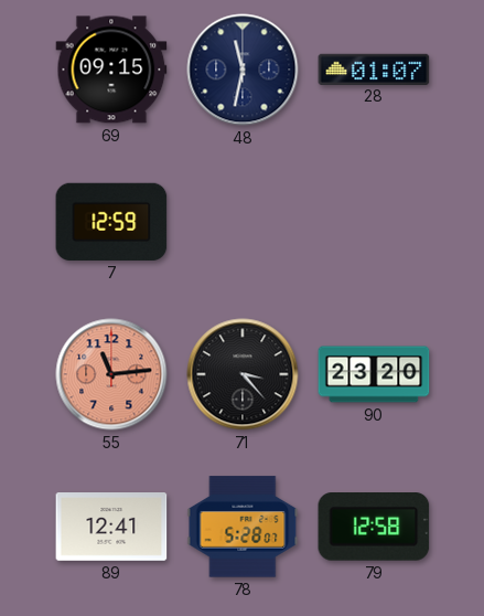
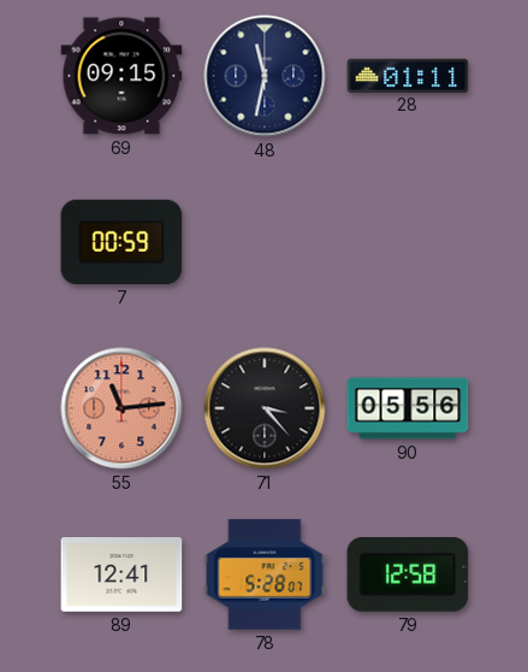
28: 01:07 -> 01:11
7: 12:59 -> 00:59
90: 23:20 -> 05:56
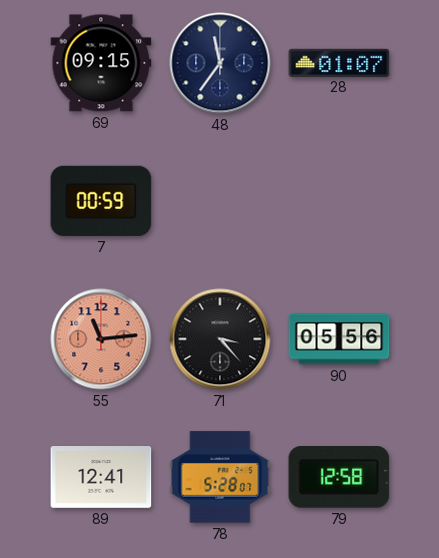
48: 11:32 -> 11:36
28: 01:11 -> 01:07
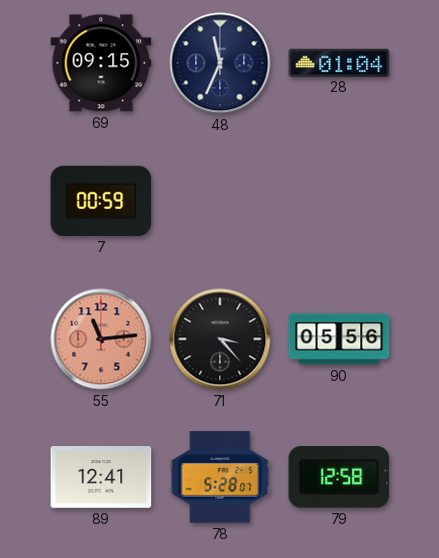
48: 11:36 -> 11:34
28: 01:07 -> 01:04
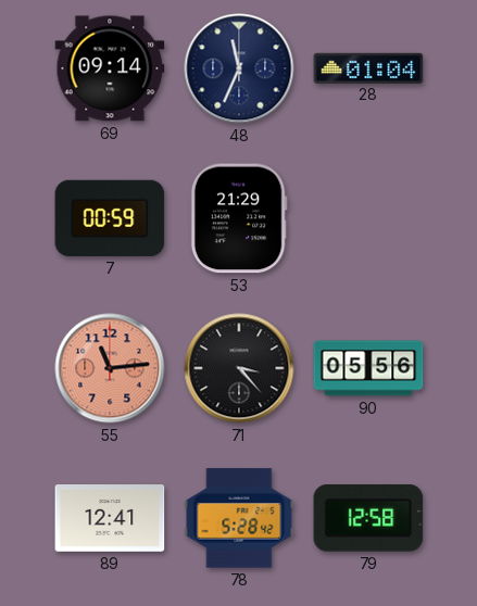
69: 09:15 -> 09:14
53: none -> 21:29
78: 5:28:07 -> 5:28:42
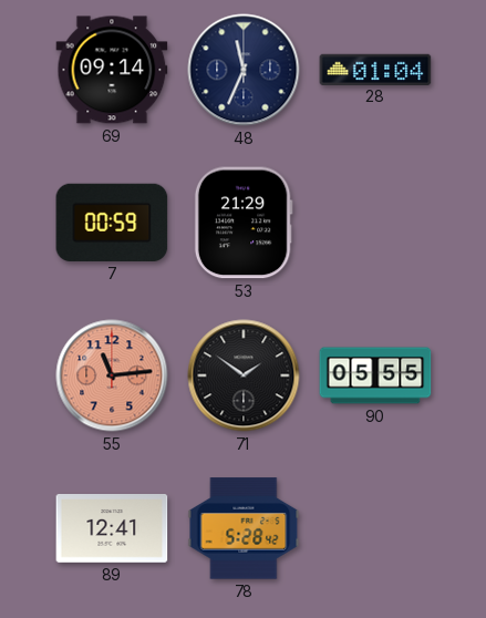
71: 3:23 -> 1:51
90: 05:56 -> 05:55
79: 12:58 -> none
